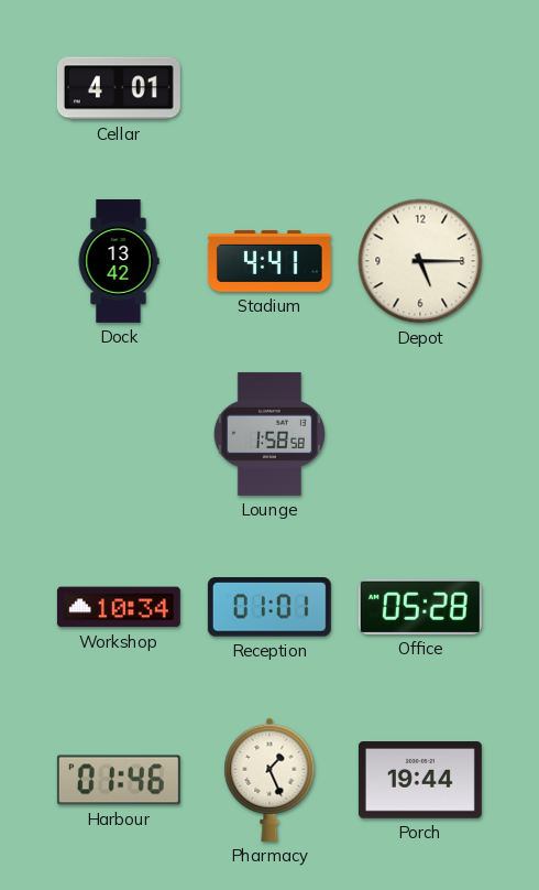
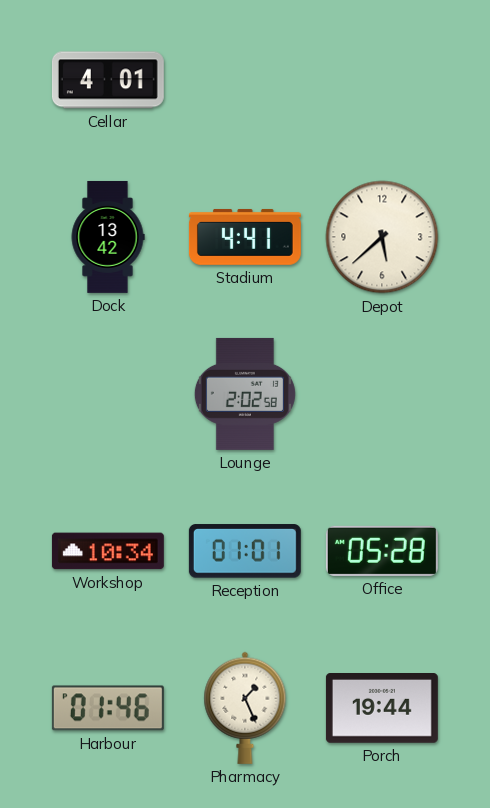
Depot: 5:15 -> 5:38
Lounge: 1:58 -> 2:02
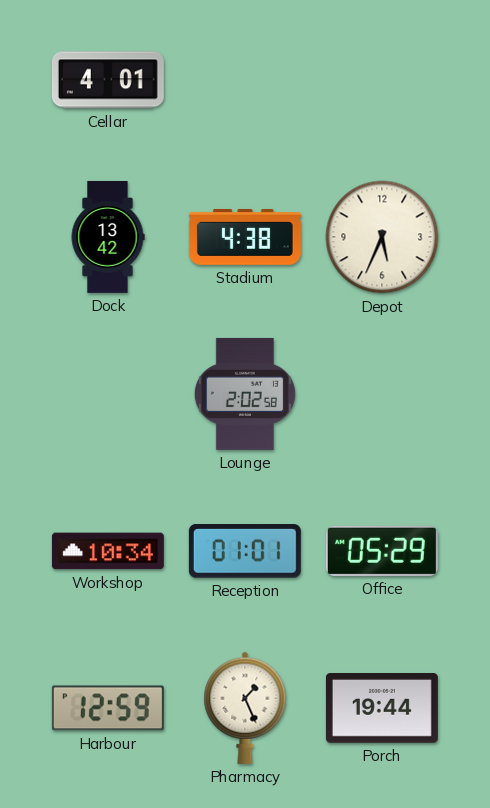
Stadium: 4:41 -> 4:38
Depot: 5:38 -> 5:34
Office: 05:28 -> 05:29
Harbour: 01:46 -> 12:59
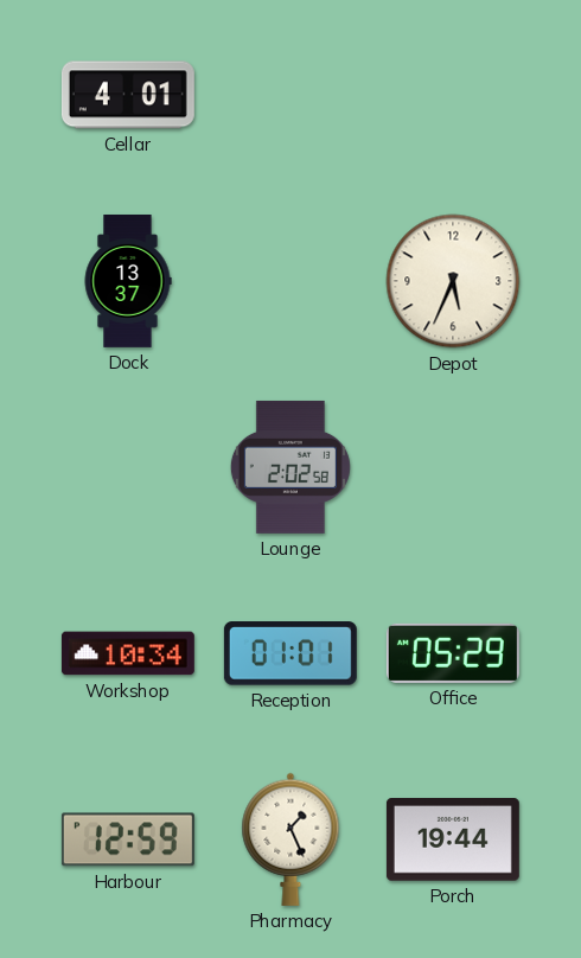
Dock: 13:42 -> 13:37
Stadium: 4:38 -> none
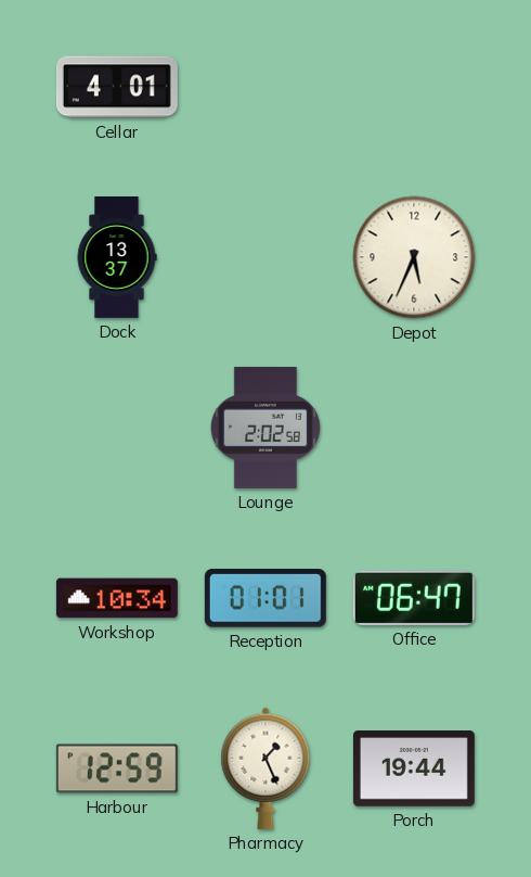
Office: 05:29 -> 06:47
